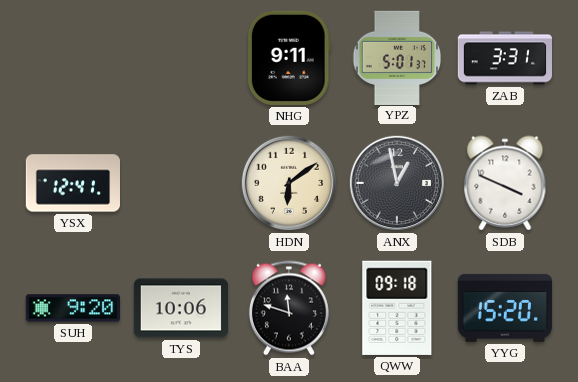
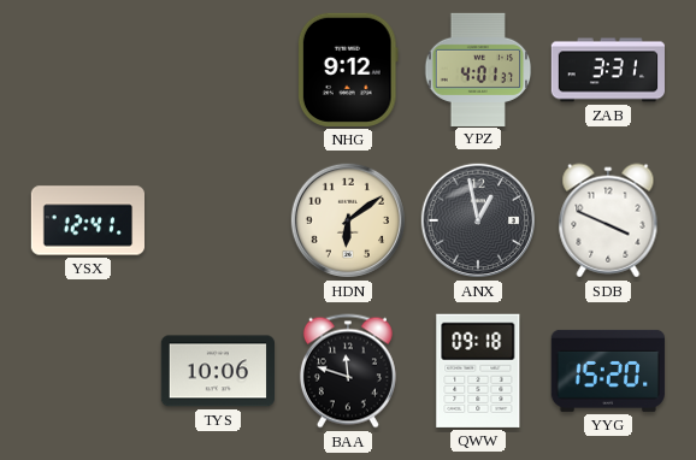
NHG: 9:11 -> 9:12
YPZ: 5:01 -> 4:01
SUH: 9:20 -> none
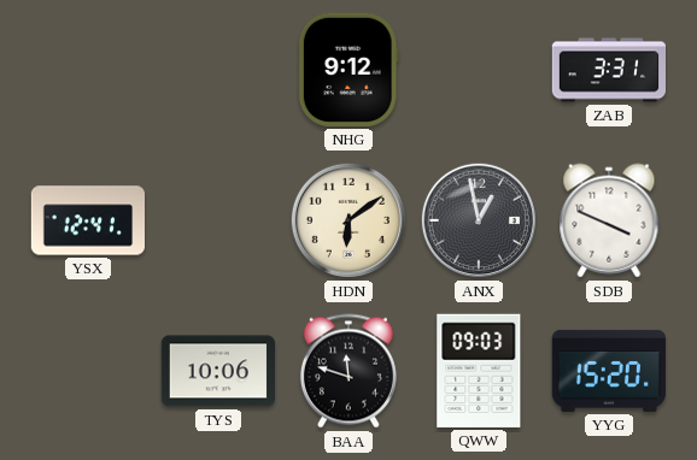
YPZ: 4:01 -> none
QWW: 09:18 -> 09:03
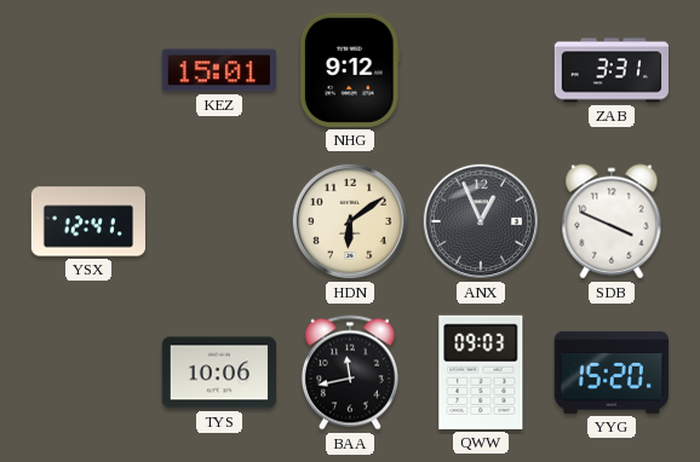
KEZ: none -> 15:01
ANX: 12:58 -> 12:56
BAA: 11:48 -> 11:43
